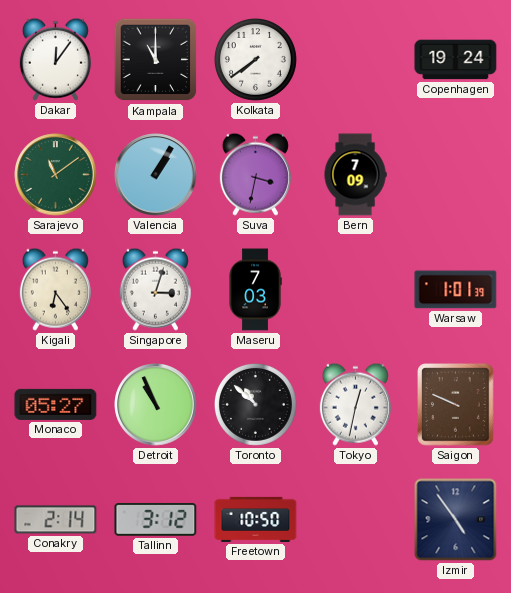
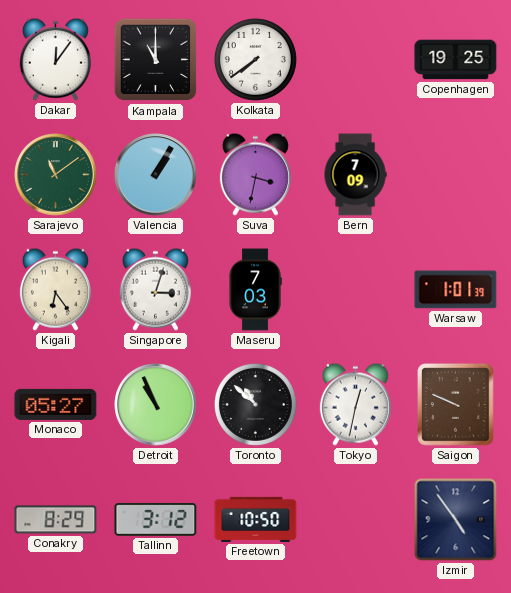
Copenhagen: 19:24 -> 19:25
Conakry: 2:14 -> 8:29
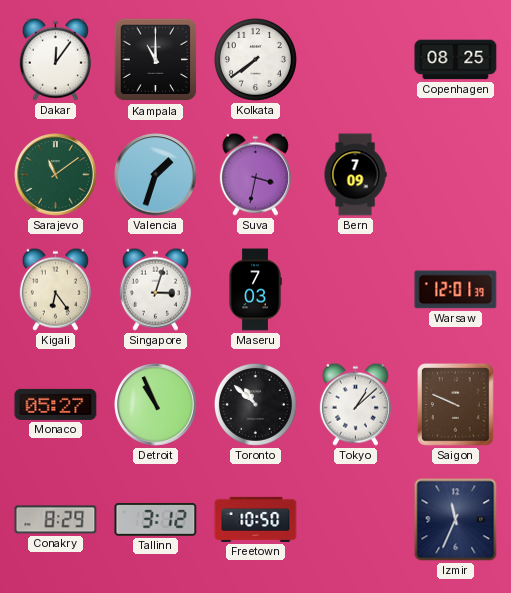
Copenhagen: 19:25 -> 08:25
Valencia: 1:05 -> 1:33
Warsaw: 1:01 -> 12:01
Tokyo: 12:32 -> 1:08
Izmir: 4:54 -> 11:34
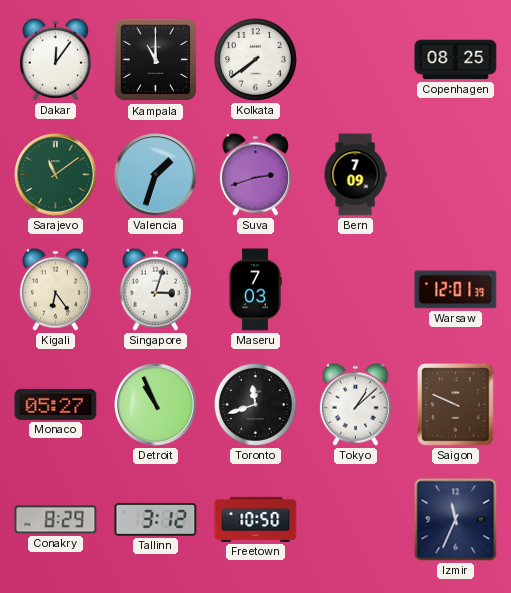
Suva: 3:32 -> 2:42
Toronto: 10:52 -> 11:42
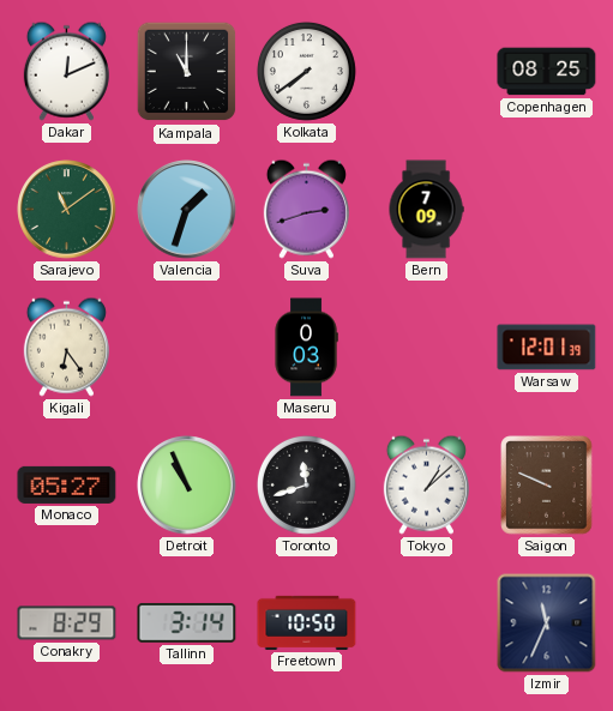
Dakar: 12:06 -> 12:11
Singapore: 3:03 -> none
Maseru: 7:03 -> 0:03
Tallinn: 3:12 -> 3:14
